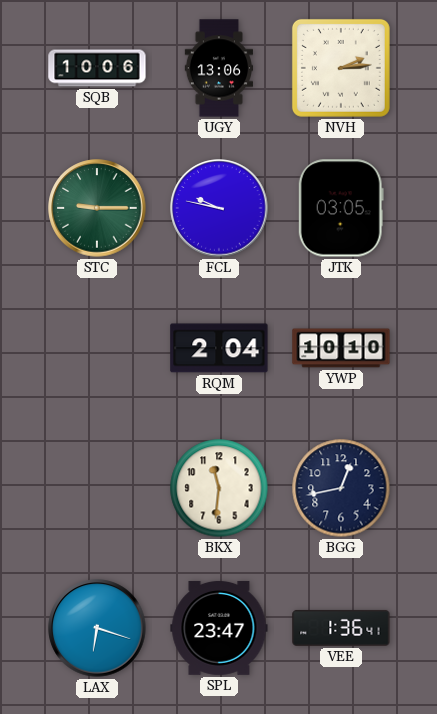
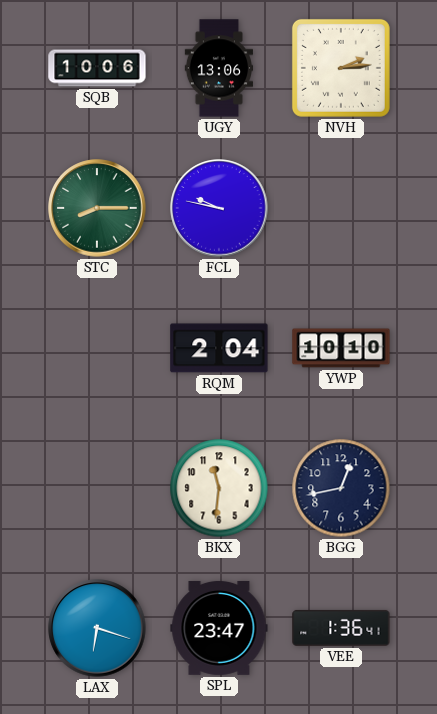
STC: 9:15 -> 8:15
JTK: 03:05 -> none
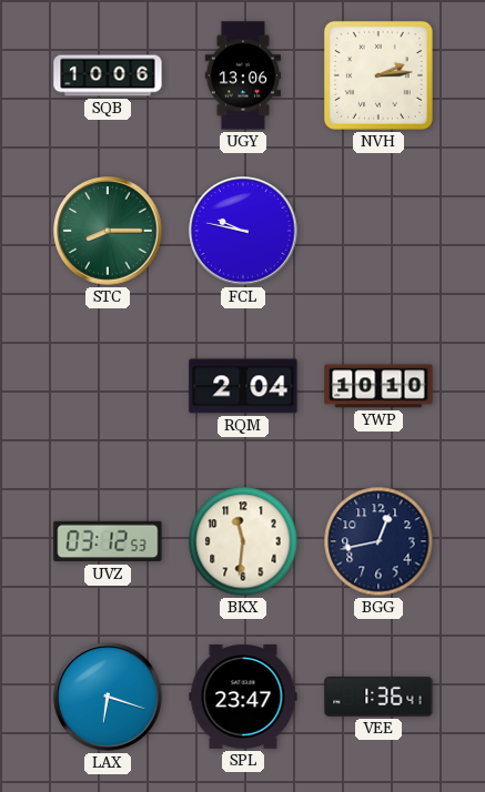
UVZ: none -> 03:12
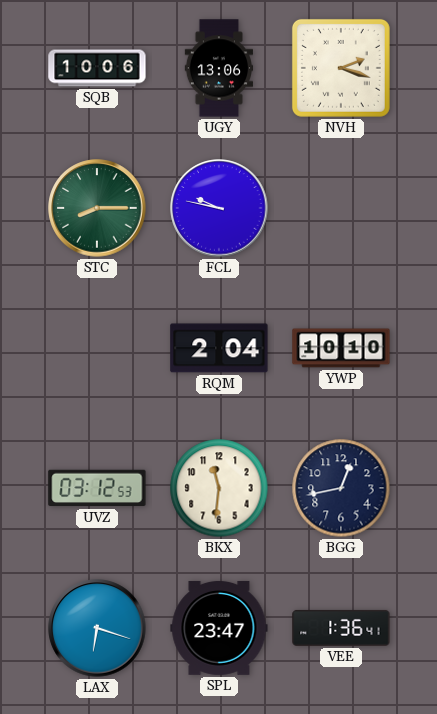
NVH: 2:14 -> 2:18
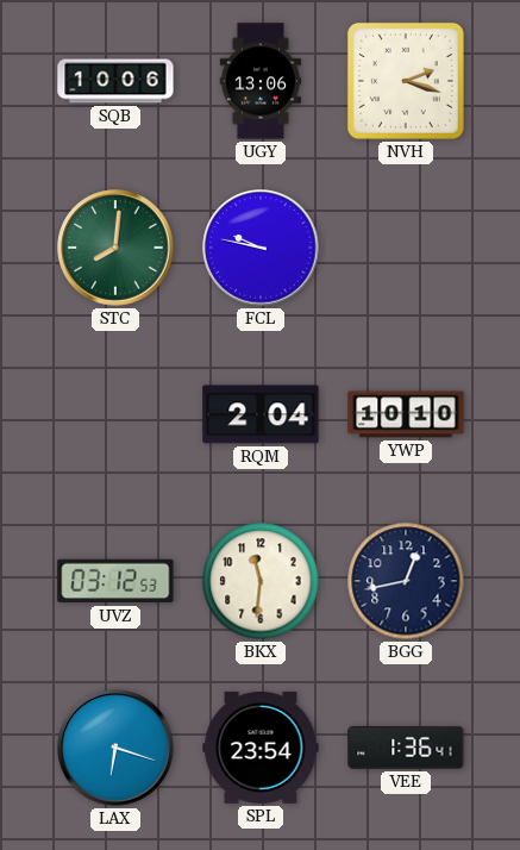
STC: 8:15 -> 8:01
SPL: 23:47 -> 23:54
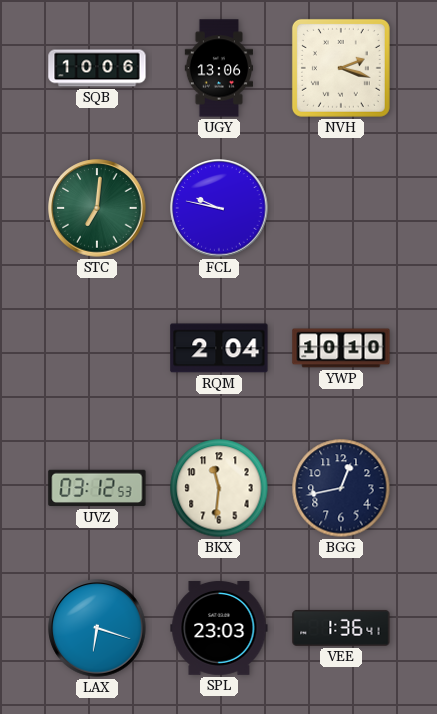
STC: 8:01 -> 7:01
SPL: 23:54 -> 23:03
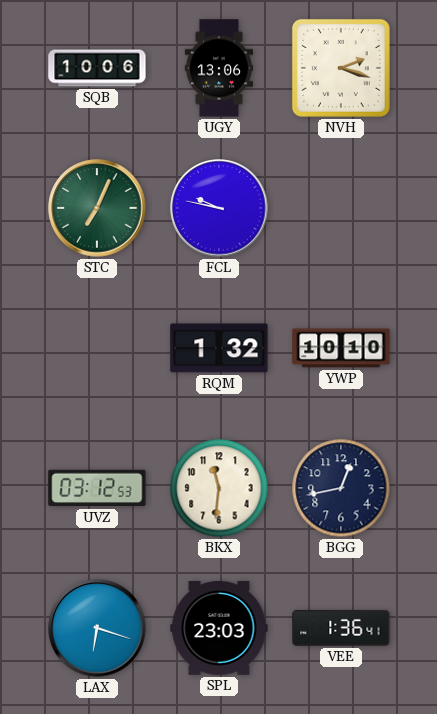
STC: 7:01 -> 7:04
RQM: 2:04 -> 1:32
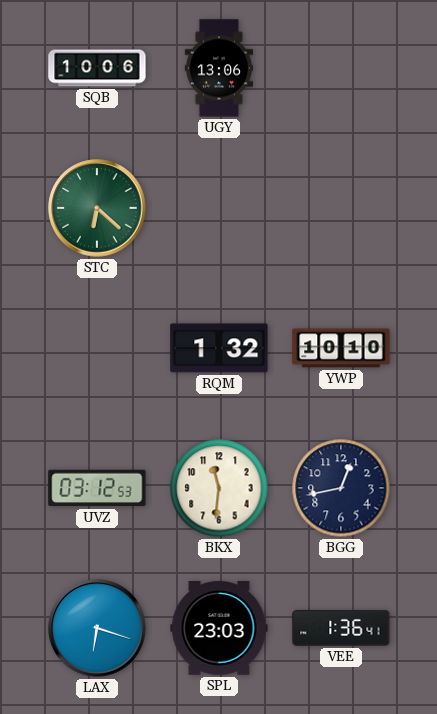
NVH: 2:18 -> none
STC: 7:04 -> 6:22
FCL: 9:47 -> none
